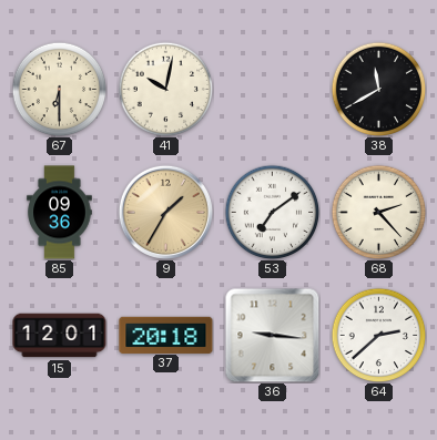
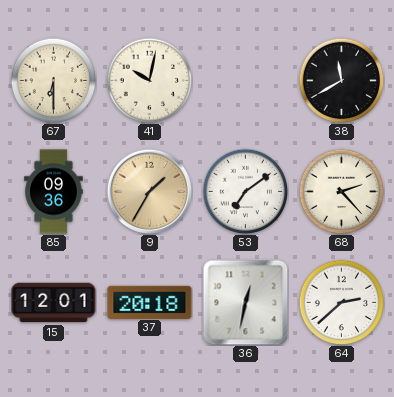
36: 9:16 -> 12:32
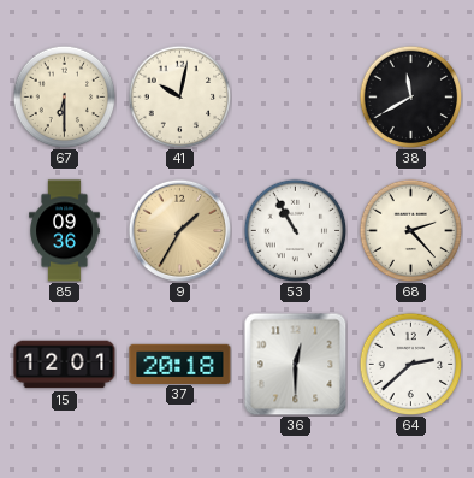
53: 7:09 -> 10:55
36: 12:32 -> 12:30
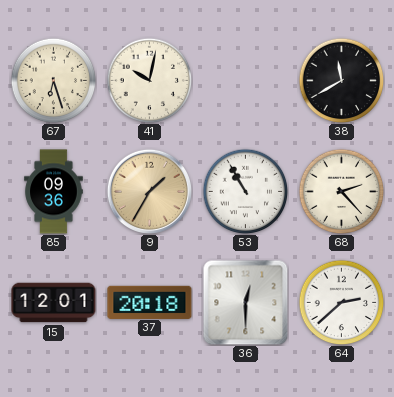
67: 6:30 -> 6:27
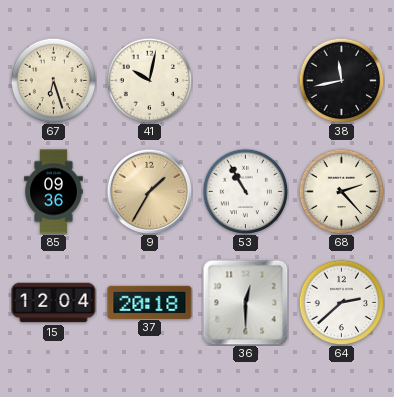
38: 11:40 -> 11:43
15: 12:01 -> 12:04
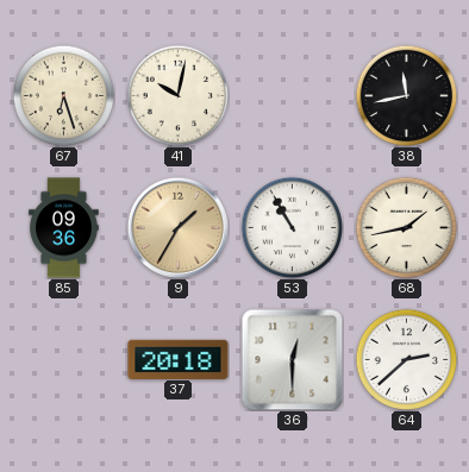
68: 2:23 -> 1:43
15: 12:04 -> none
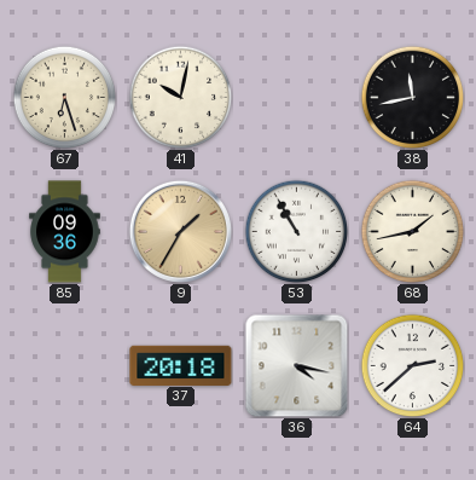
36: 12:30 -> 4:17
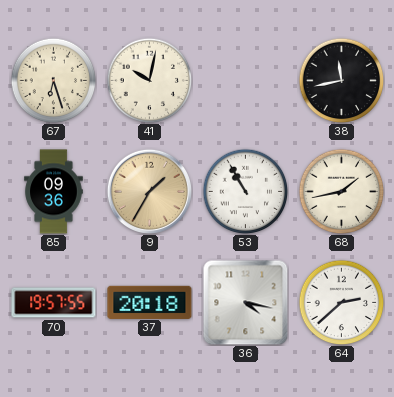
70: none -> 19:57
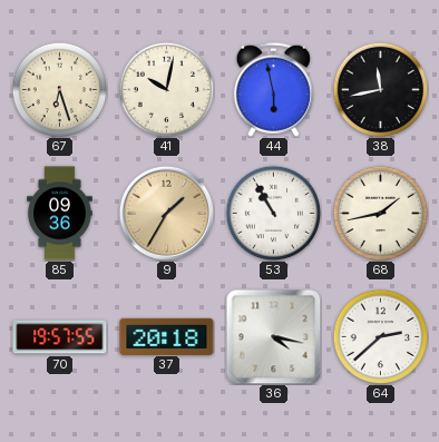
44: none -> 5:58
